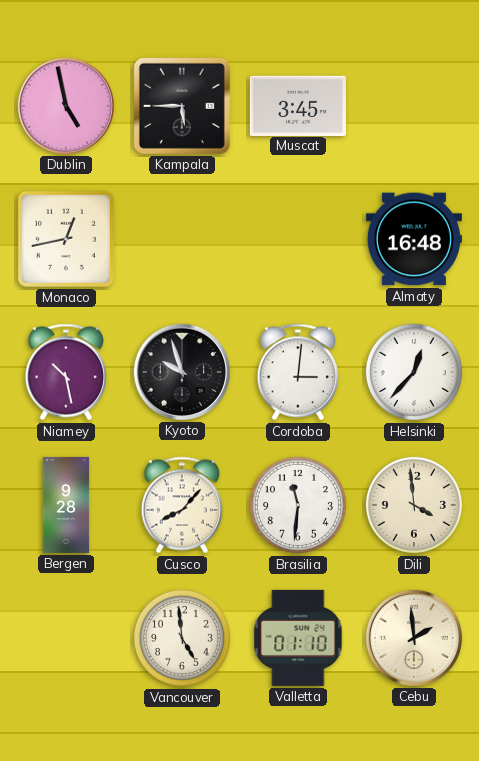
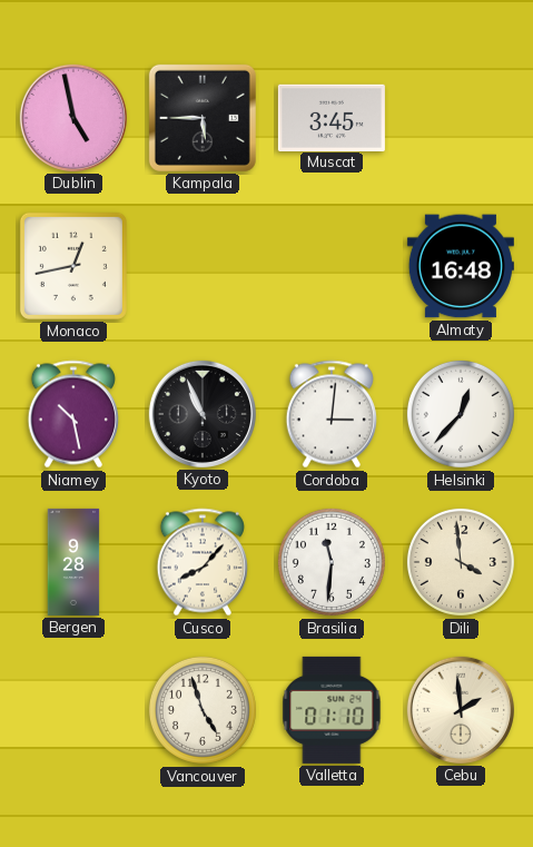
Kyoto: 9:57 -> 10:56
Vancouver: 4:59 -> 4:57
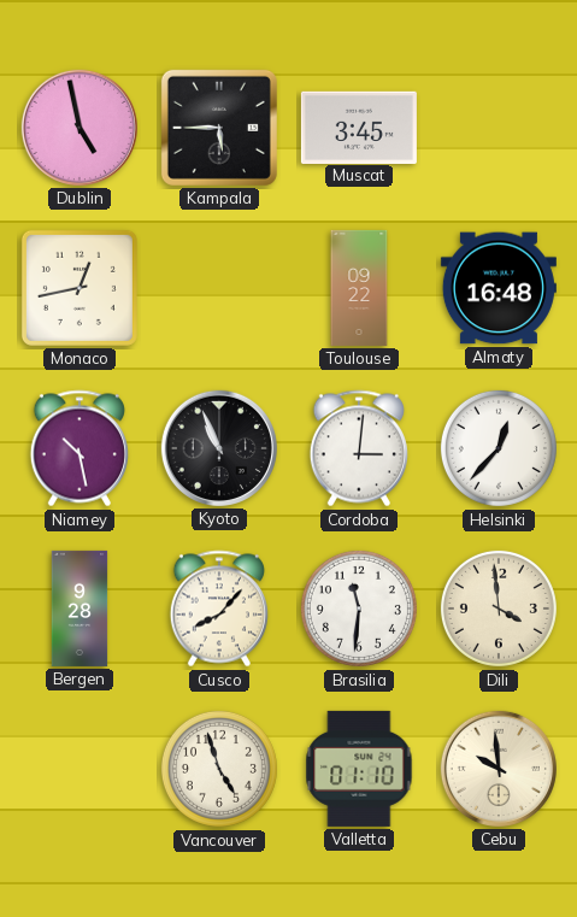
Toulouse: none -> 09:22
Cebu: 1:59 -> 9:59
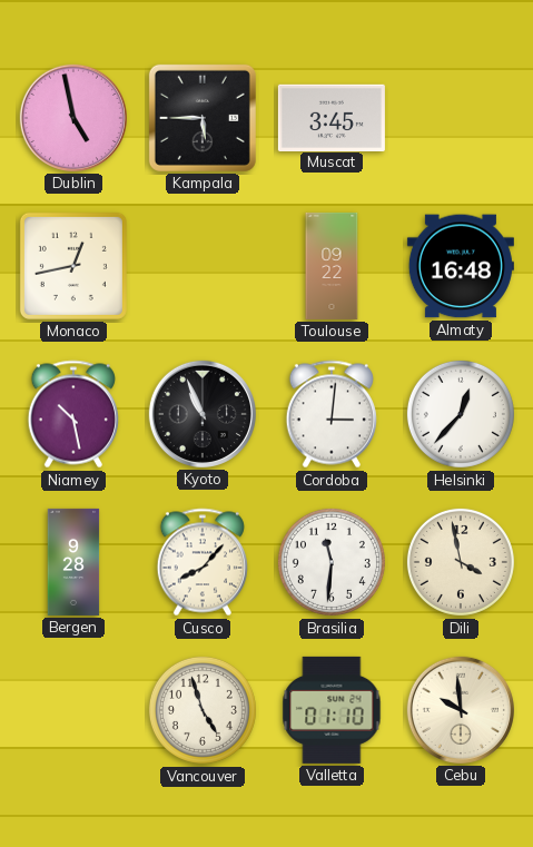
Dili: 3:59 -> 3:58
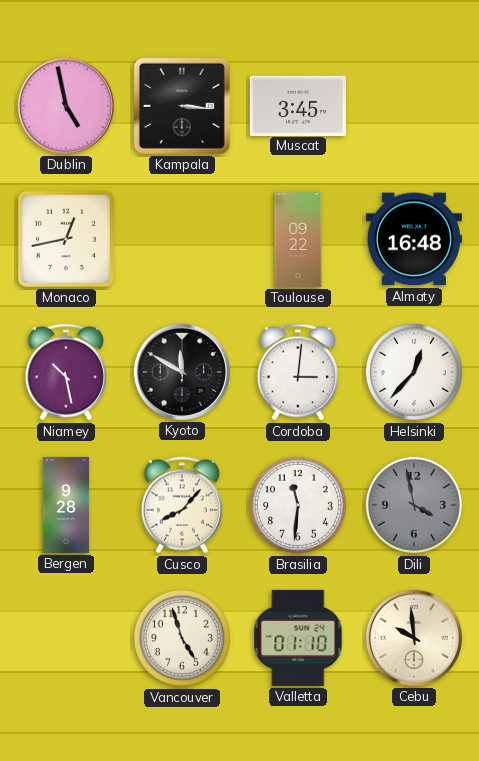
Kampala: 5:45 -> 3:16
Kyoto: 10:56 -> 11:50
Dili dial: cream -> grey
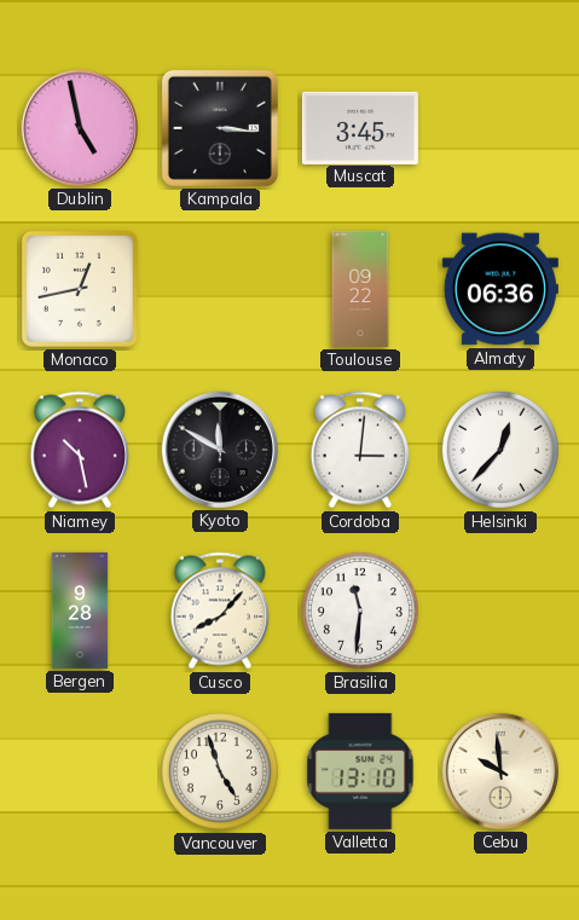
Almaty: 16:48 -> 06:36
Dili: 3:58 -> none
Valletta: 01:10 -> 13:10
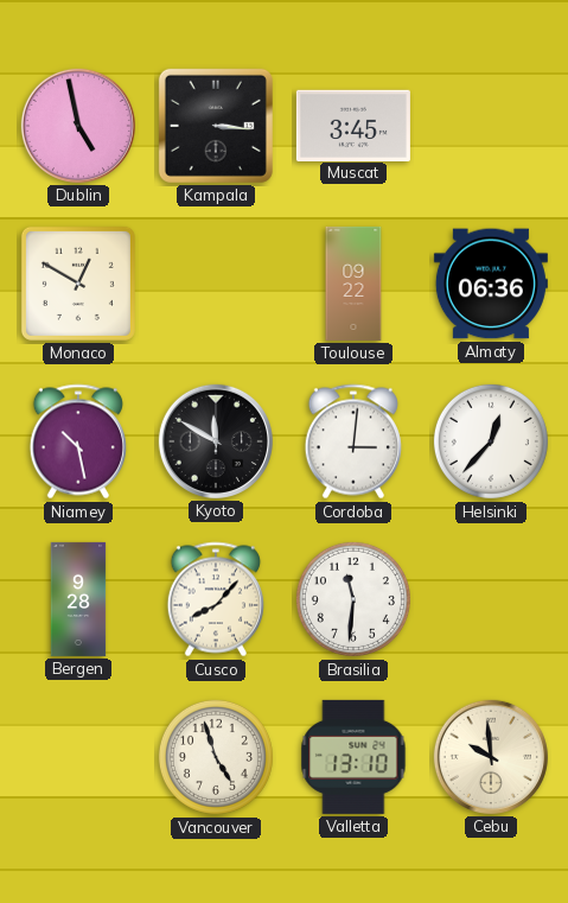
Monaco: 12:43 -> 12:50
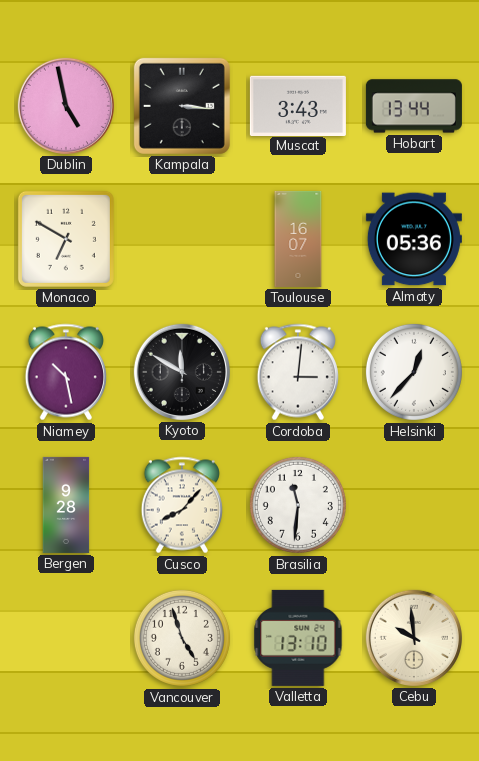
Muscat: 3:45 -> 3:43
Hobart: none -> 13:44
Monaco: 12:50 -> 6:50
Toulouse: 09:22 -> 16:07
Almaty: 06:36 -> 05:36
